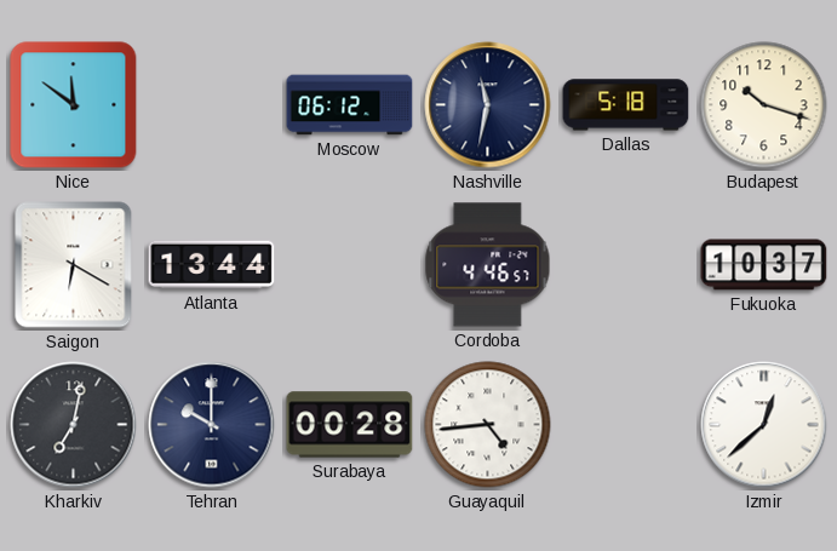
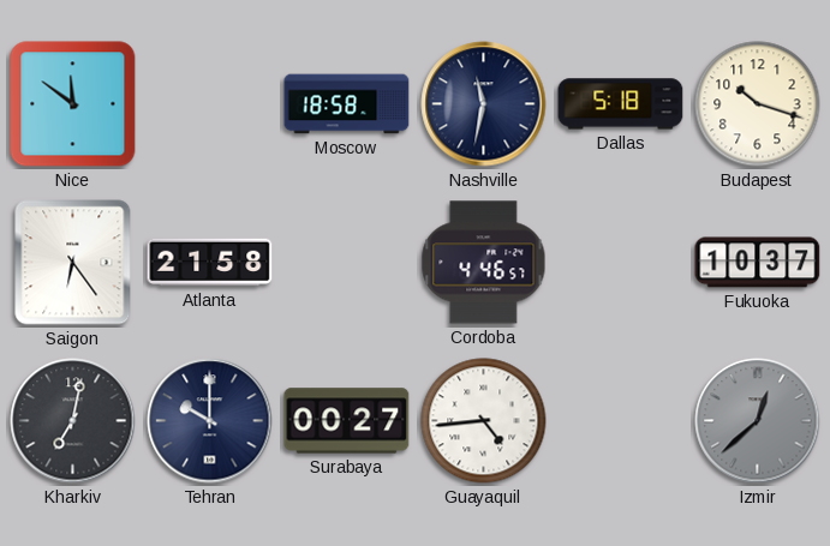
Moscow: 06:12 -> 18:58
Saigon: 6:20 -> 6:24
Atlanta: 13:44 -> 21:58
Surabaya: 00:28 -> 00:27
Izmir dial: white -> grey
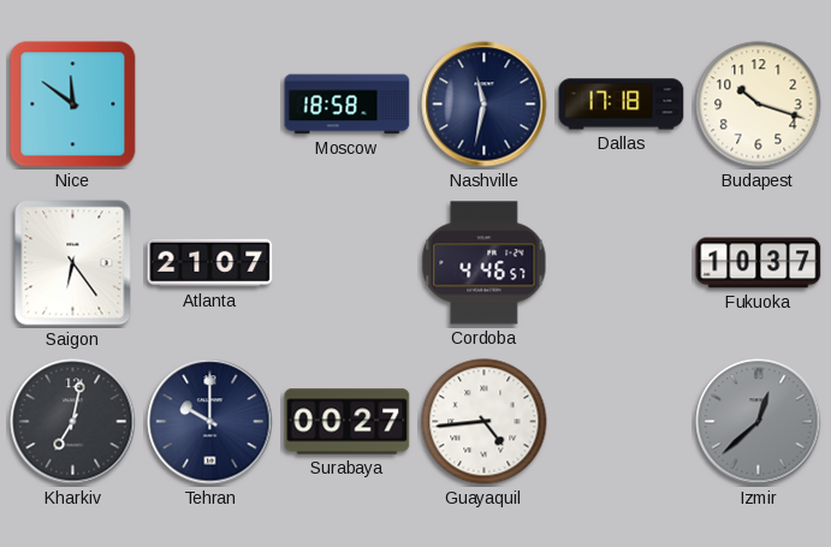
Dallas: 5:18 -> 17:18
Atlanta: 21:58 -> 21:07
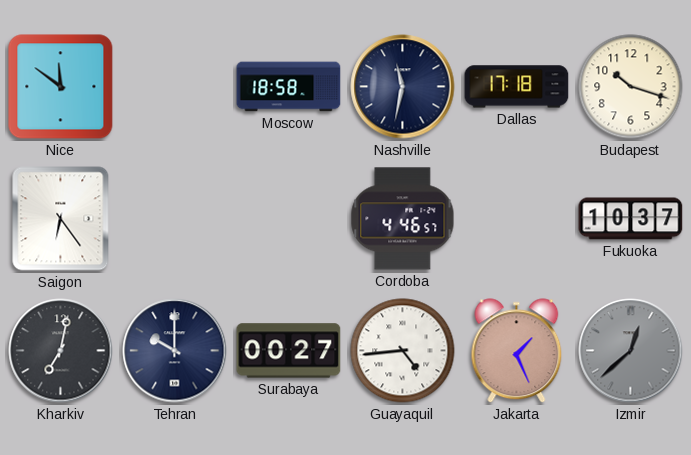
Atlanta: 21:07 -> none
Jakarta: none -> 1:26
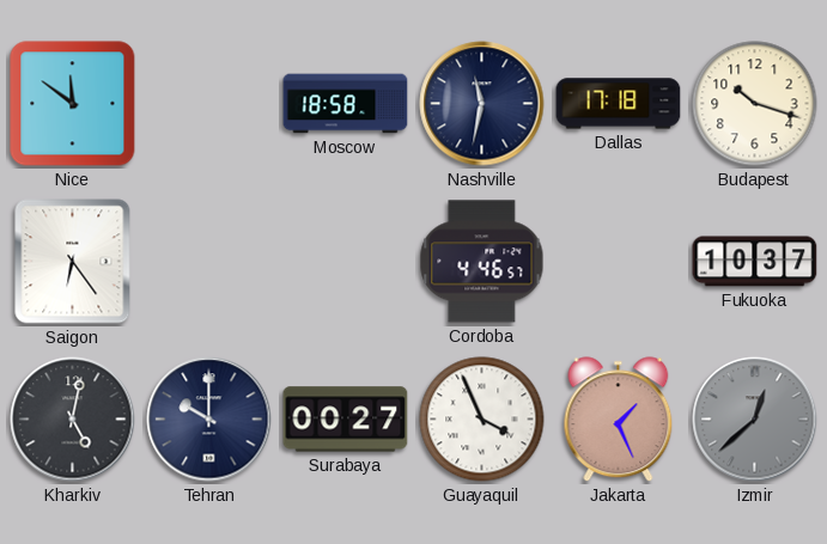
Kharkiv: 7:02 -> 5:02
Guayaquil: 4:44 -> 3:56
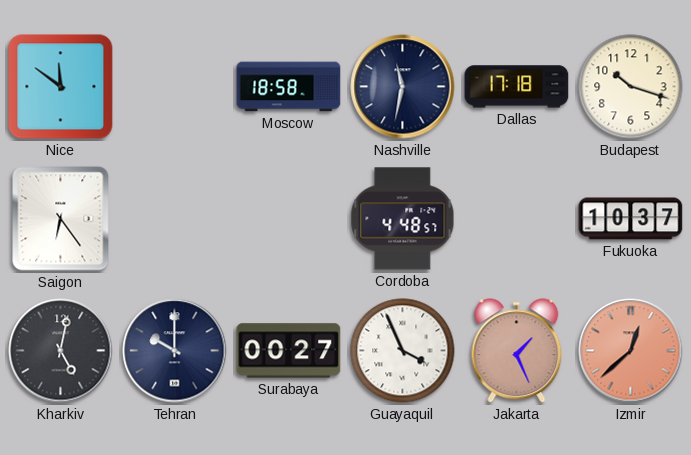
Cordoba: 4:46 -> 4:48
Izmir dial: grey -> salmon
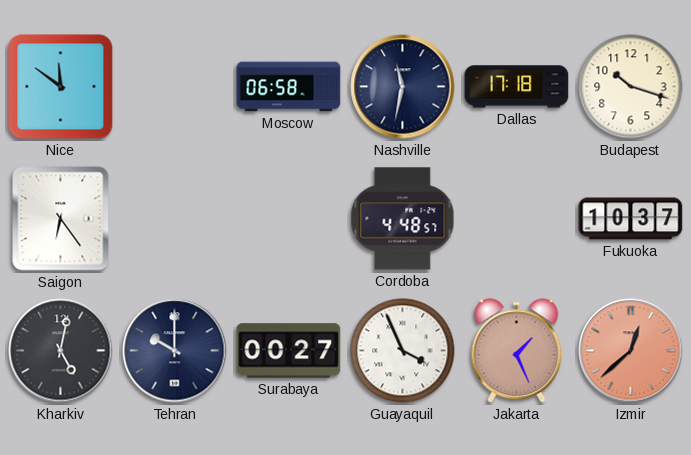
Moscow: 18:58 -> 06:58
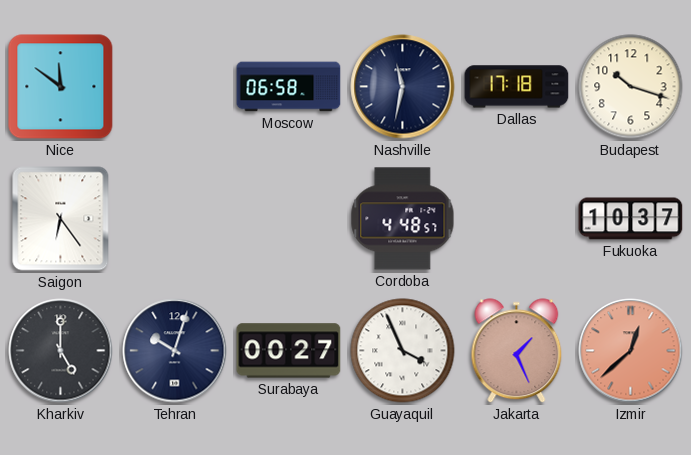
Kharkiv: 5:02 -> 5:00
Tehran: 10:00 -> 10:03
